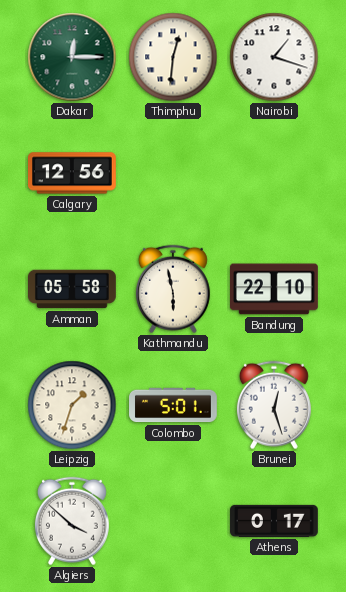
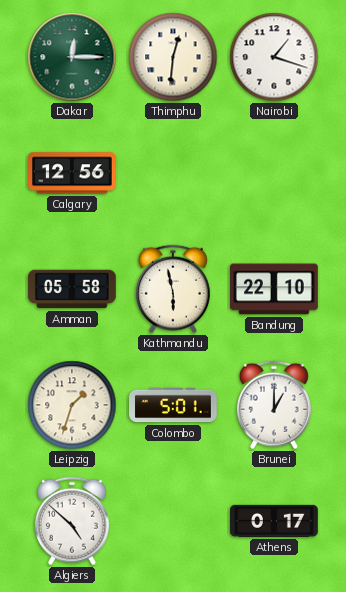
Brunei: 12:27 -> 1:00
Algiers: 3:52 -> 4:52
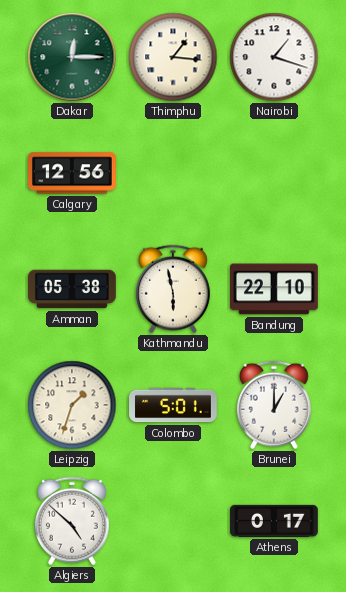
Thimphu: 12:31 -> 1:16
Amman: 05:58 -> 05:38
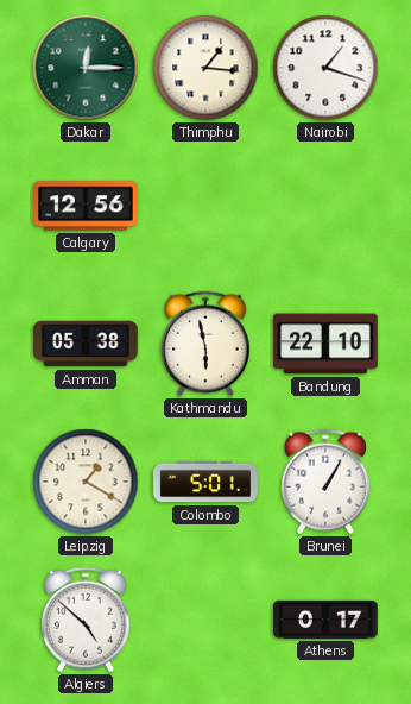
Leipzig: 1:33 -> 1:20
Brunei: 1:00 -> 1:05
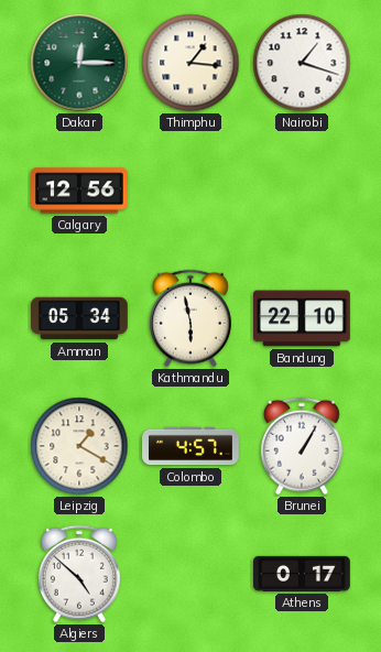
Amman: 05:38 -> 05:34
Colombo: 5:01 -> 4:57
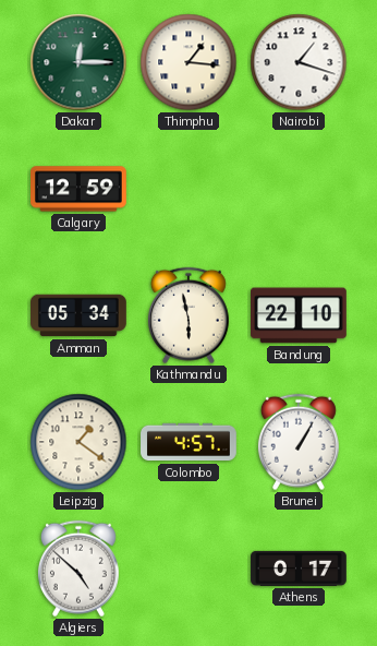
Calgary: 12:56 -> 12:59
Leipzig: 1:20 -> 1:21
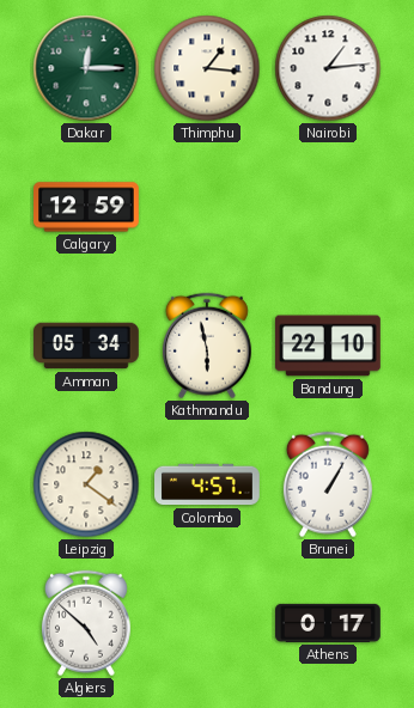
Nairobi: 1:18 -> 1:14
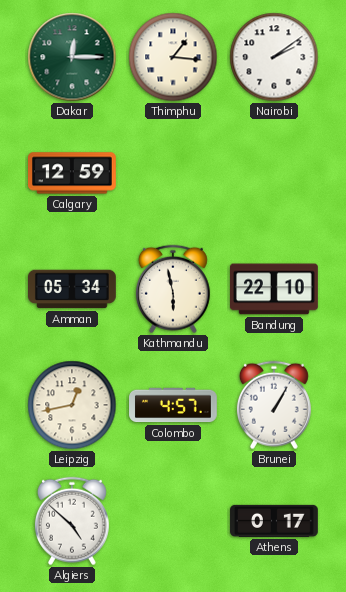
Nairobi: 1:14 -> 2:09
Leipzig: 1:21 -> 12:43
